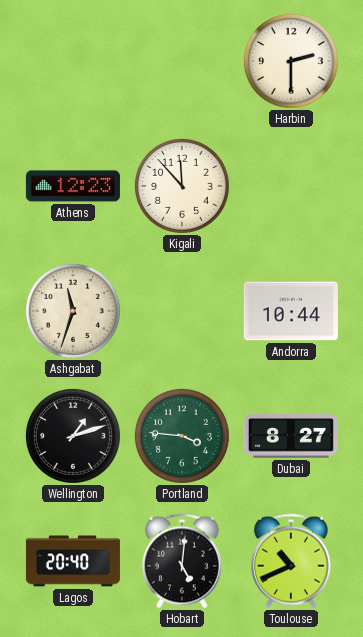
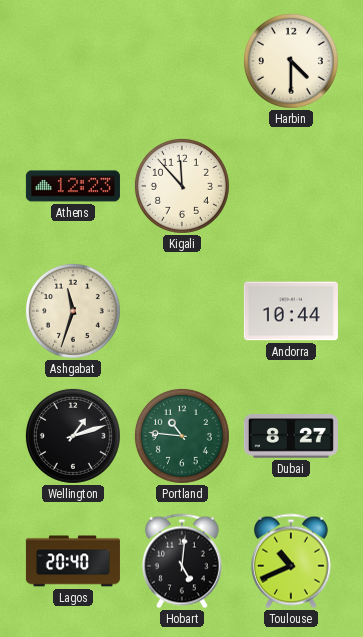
Harbin: 2:30 -> 4:30
Portland: 3:46 -> 10:46
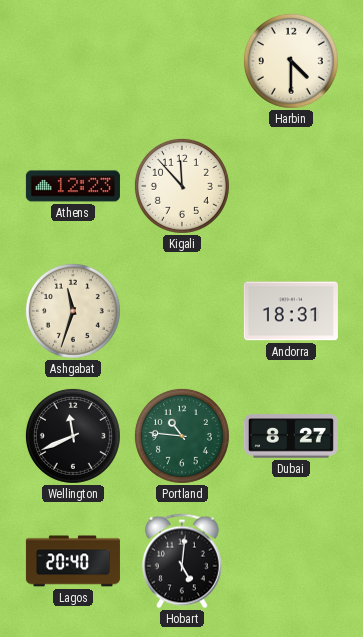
Andorra: 10:44 -> 18:31
Wellington: 1:12 -> 11:41
Toulouse: 10:41 -> none
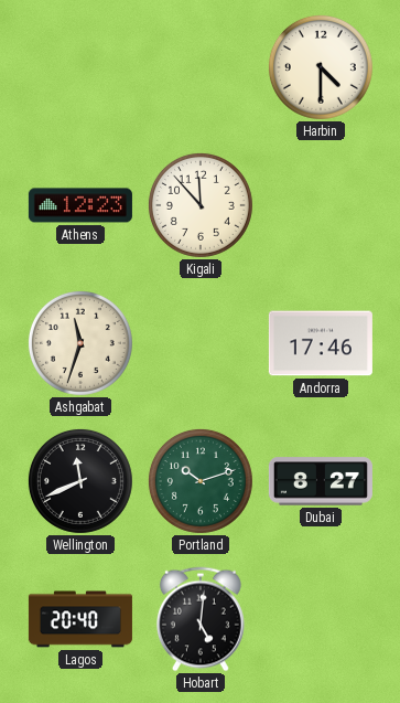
Andorra: 18:31 -> 17:46
Portland: 10:46 -> 10:12
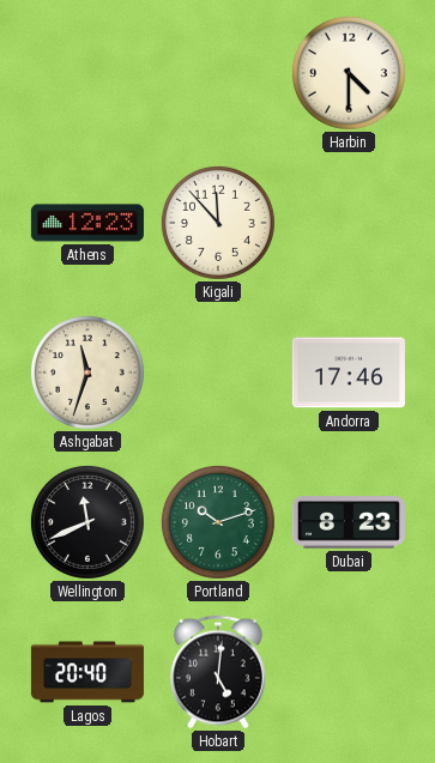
Dubai: 8:27 -> 8:23
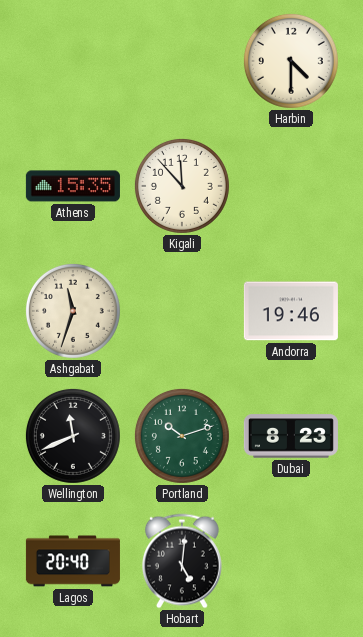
Athens: 12:23 -> 15:35
Andorra: 17:46 -> 19:46
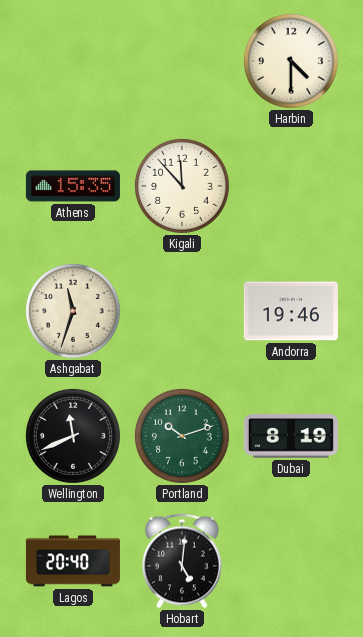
Dubai: 8:23 -> 8:19
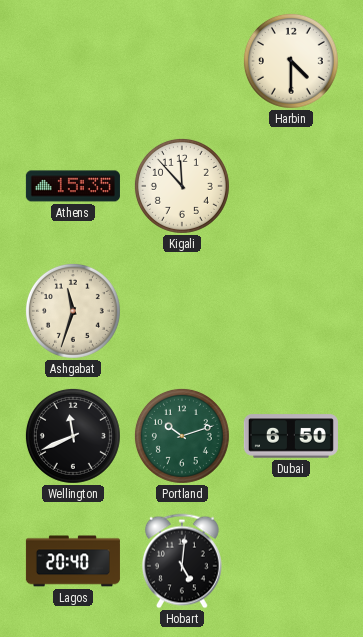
Andorra: 19:46 -> none
Dubai: 8:19 -> 6:50
